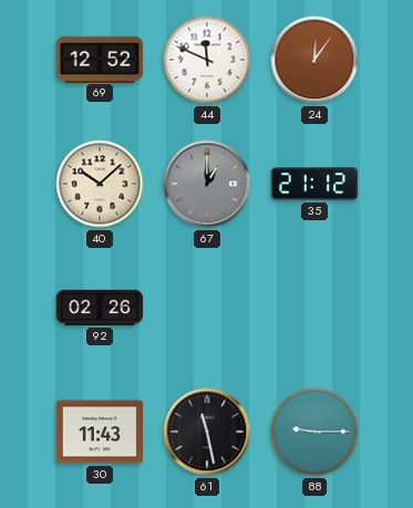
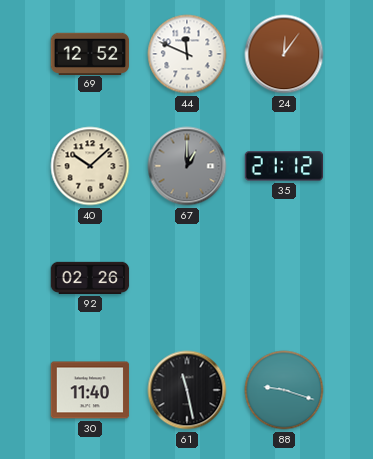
30: 11:43 -> 11:40
88: 9:15 -> 9:18
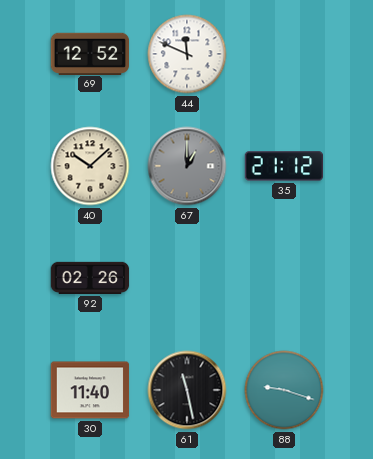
24: 12:06 -> none
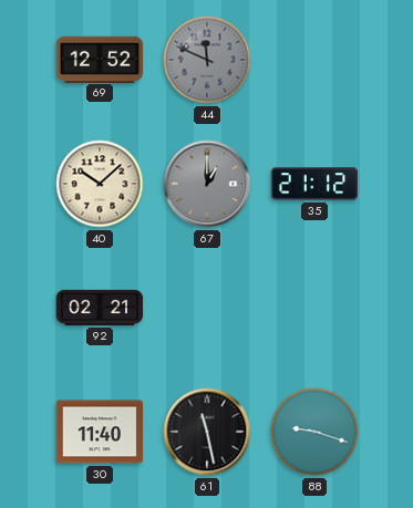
44 dial: white -> grey
92: 02:26 -> 02:21
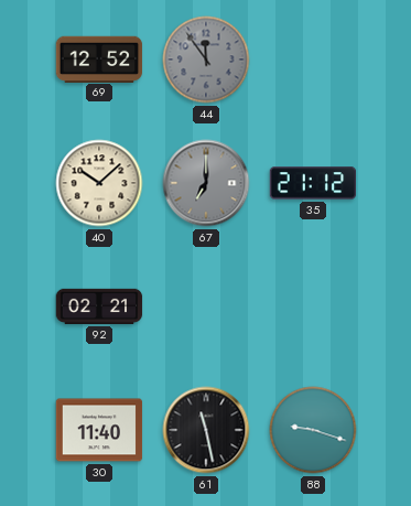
44: 11:49 -> 11:54
67: 1:00 -> 7:00
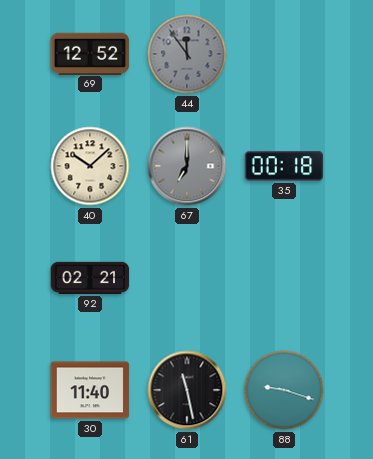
35: 21:12 -> 00:18
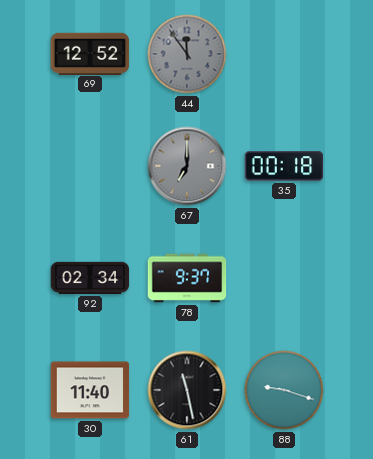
40: 10:08 -> none
92: 02:21 -> 02:34
78: none -> 9:37
